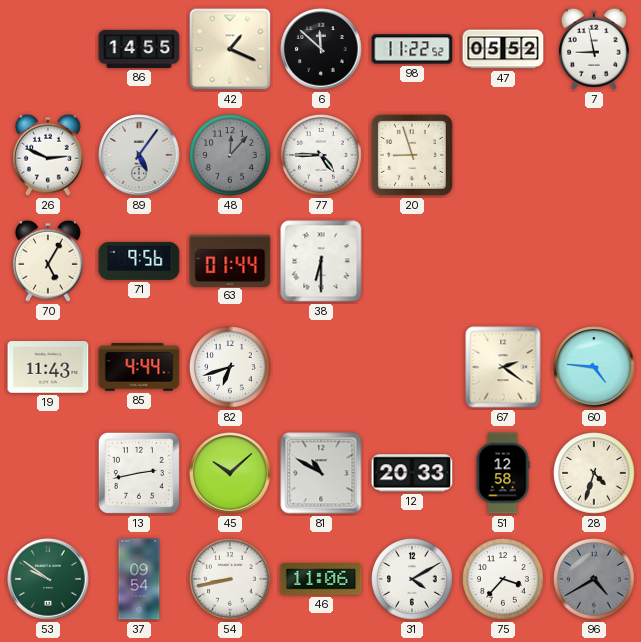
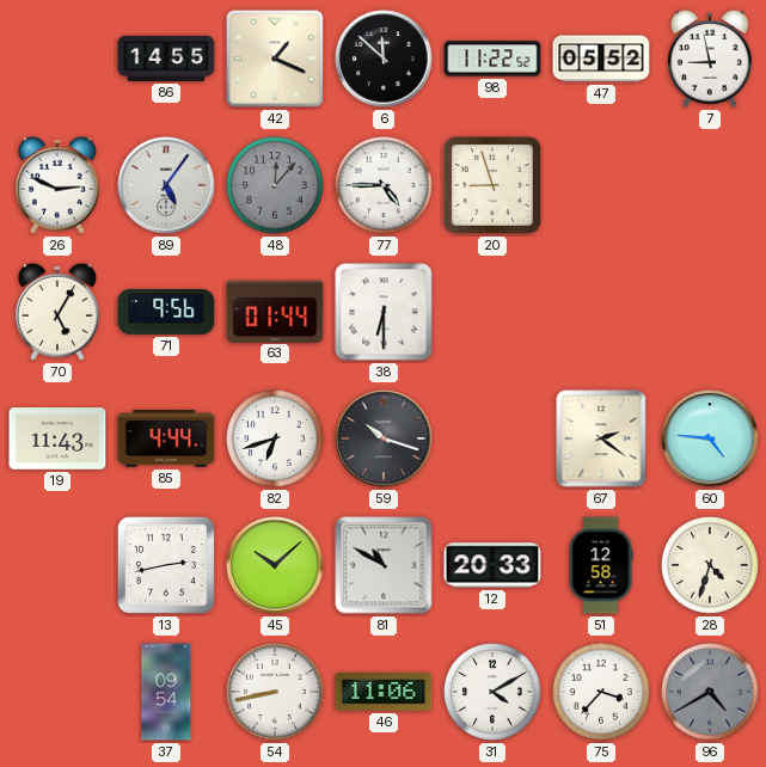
59: none -> 10:18
53: 9:51 -> none
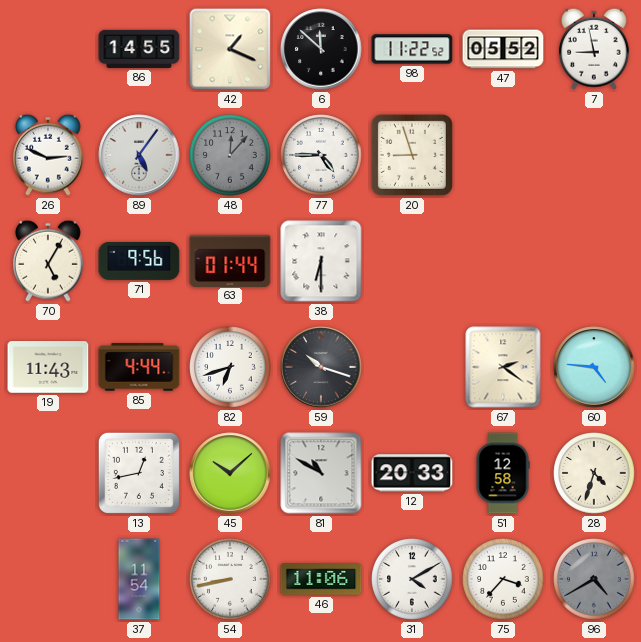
13: 2:43 -> 12:43
37: 09:54 -> 11:54
